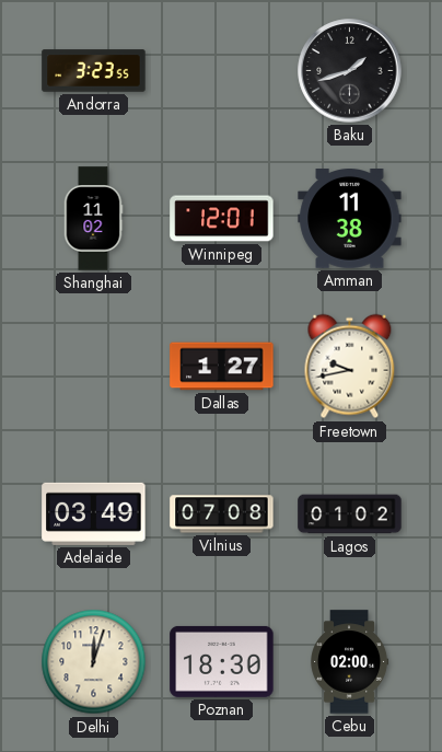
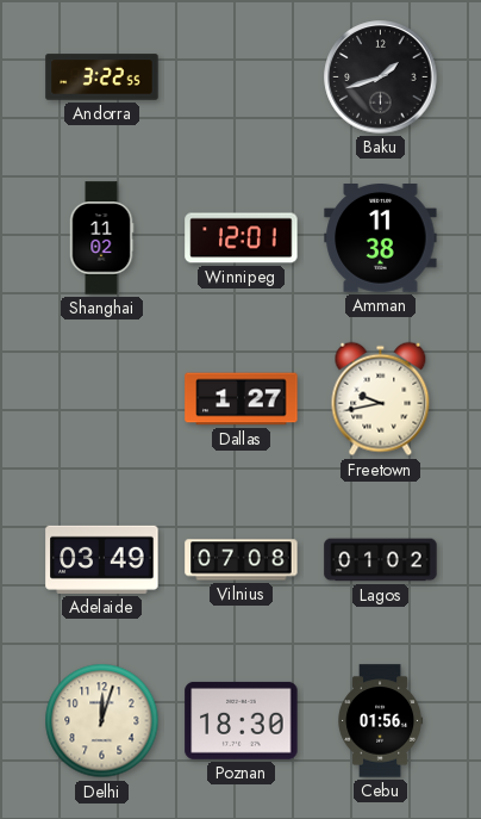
Andorra: 3:23 -> 3:22
Cebu: 02:00 -> 01:56
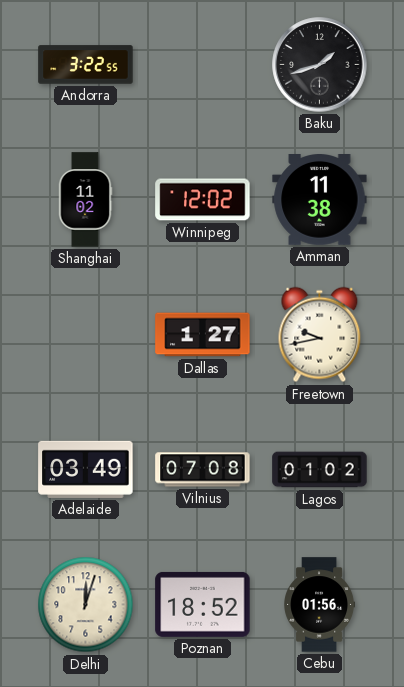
Winnipeg: 12:01 -> 12:02
Poznan: 18:30 -> 18:52
